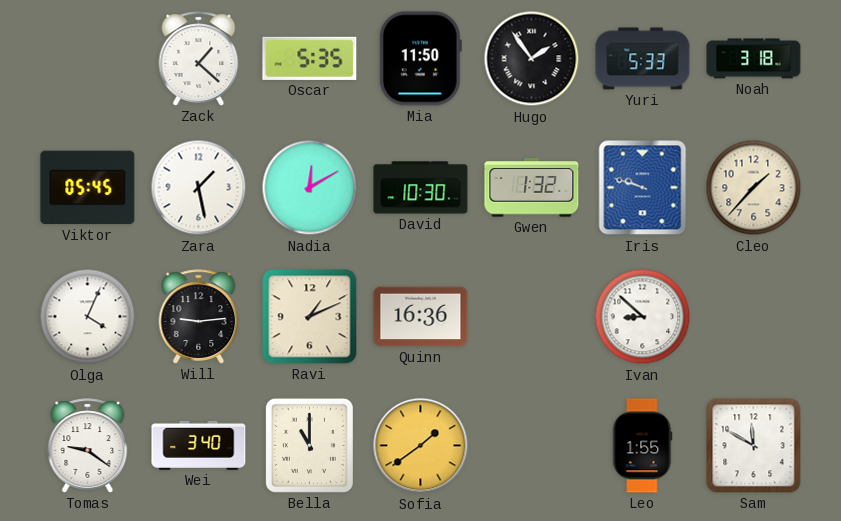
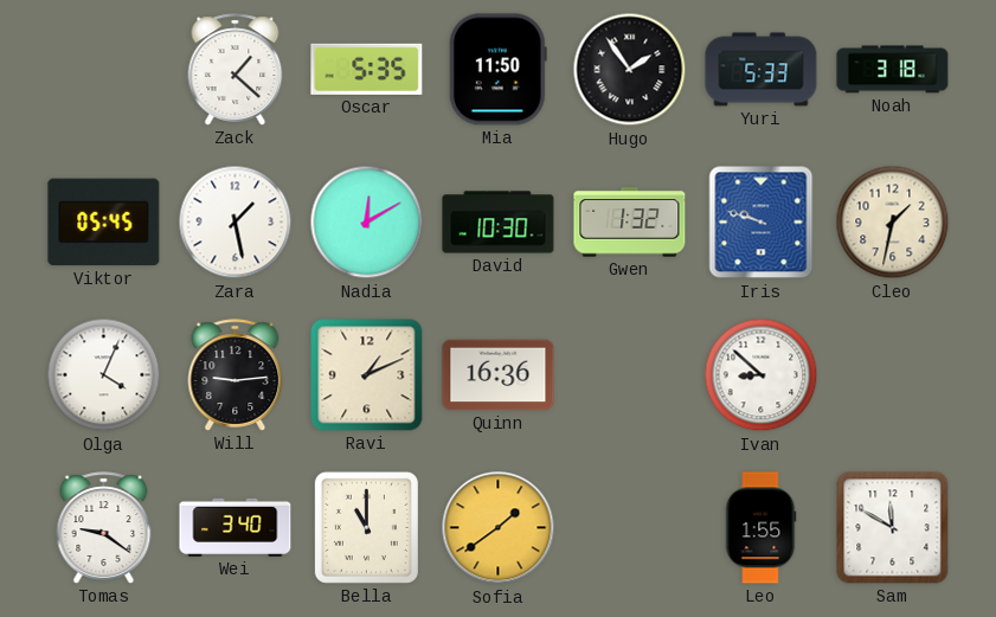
Cleo: 1:37 -> 1:32
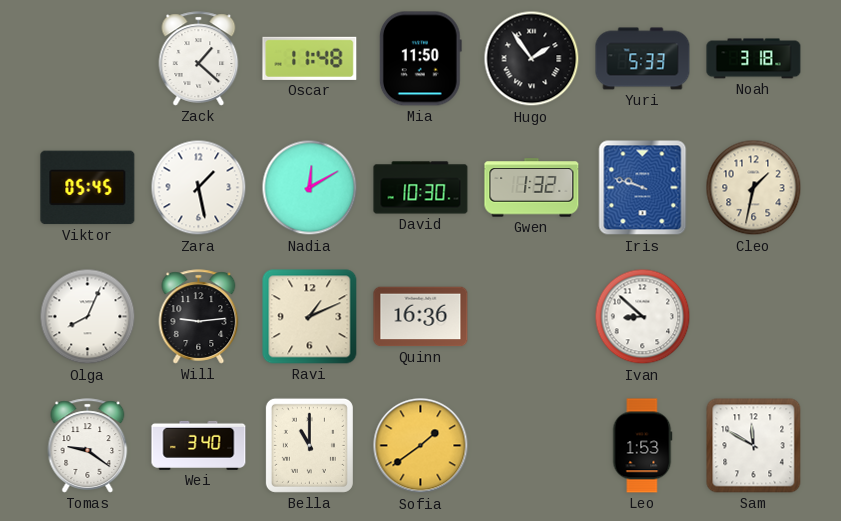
Oscar: 5:35 -> 11:48
Olga: 4:04 -> 8:04
Leo: 1:55 -> 1:53
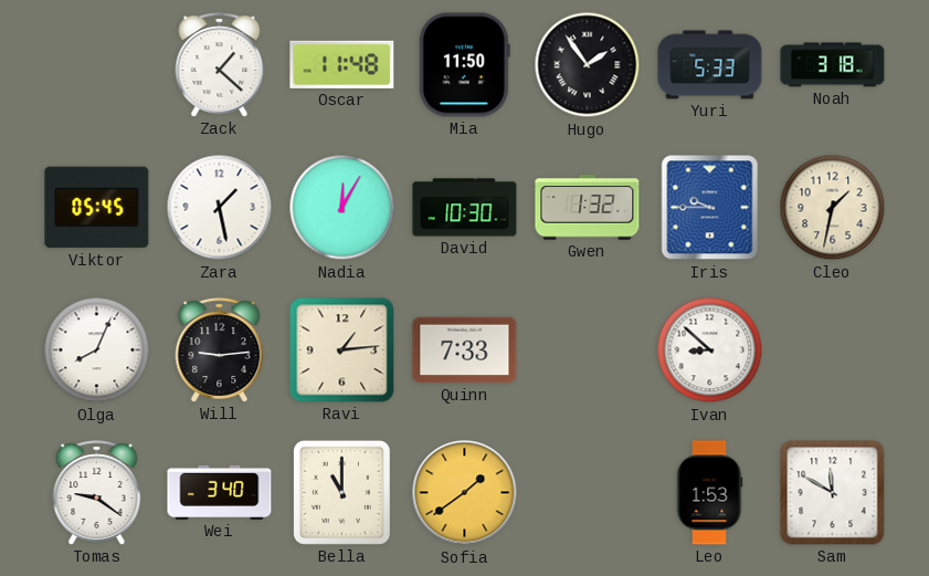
Nadia: 12:10 -> 12:05
Iris: 9:48 -> 9:45
Ravi: 1:11 -> 1:14
Quinn: 16:36 -> 7:33
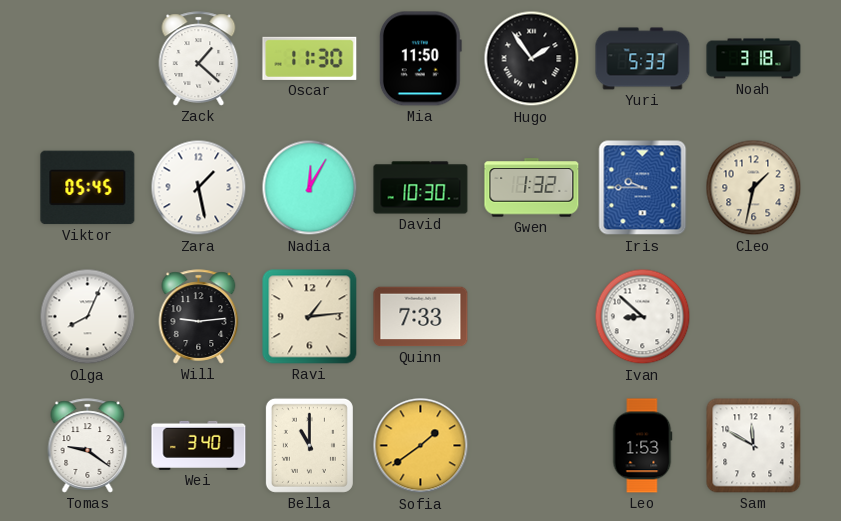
Oscar: 11:48 -> 11:30
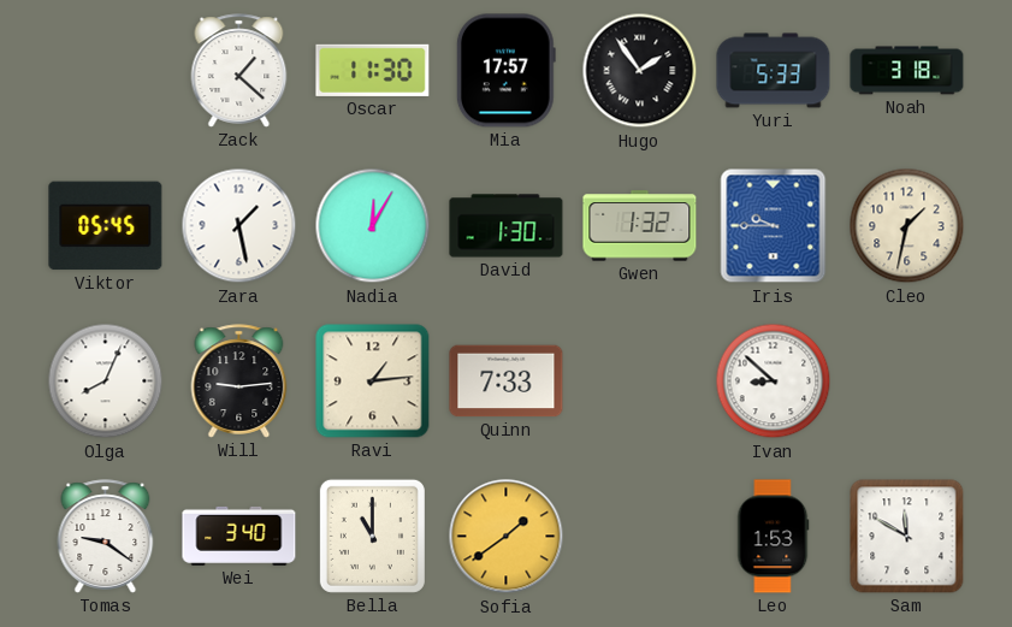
Mia: 11:50 -> 17:57
David: 10:30 -> 1:30
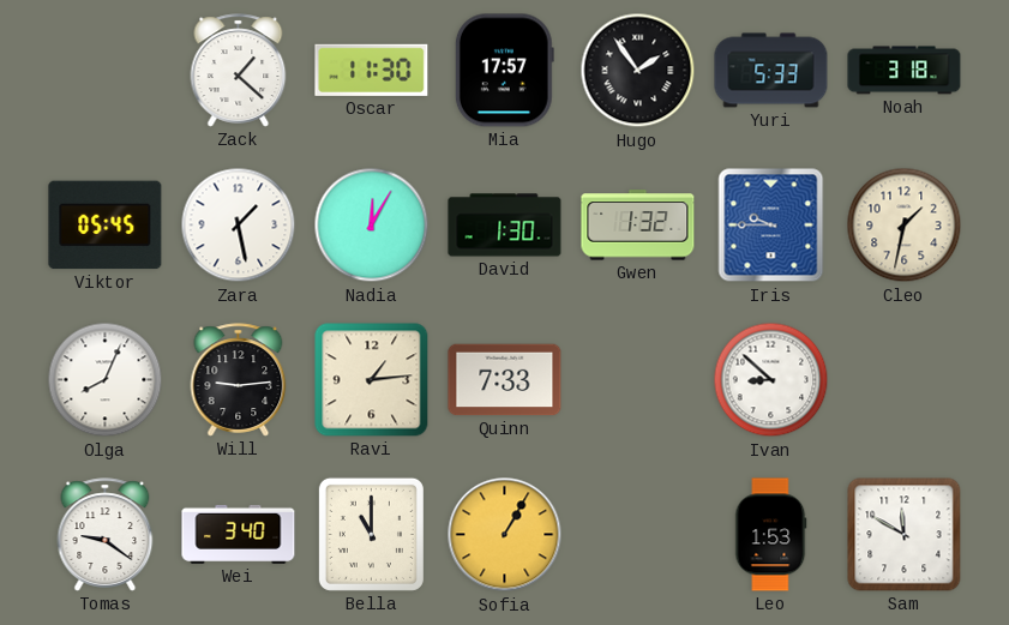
Sofia: 1:39 -> 1:05
